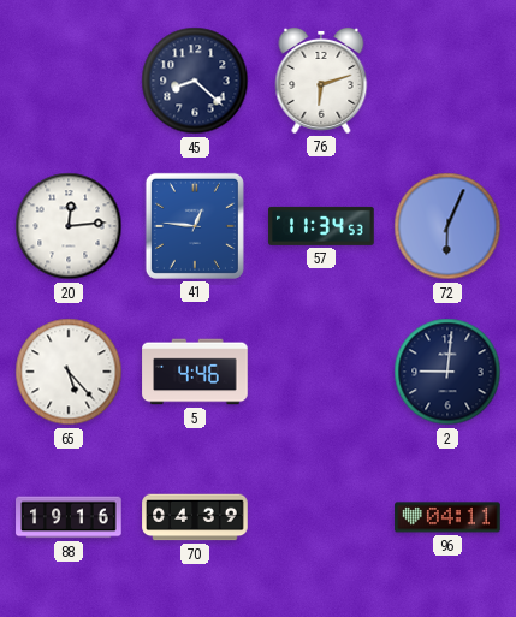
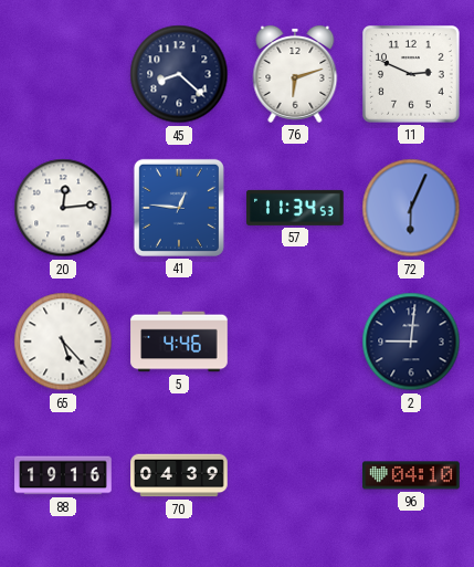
11: none -> 2:49
96: 04:11 -> 04:10
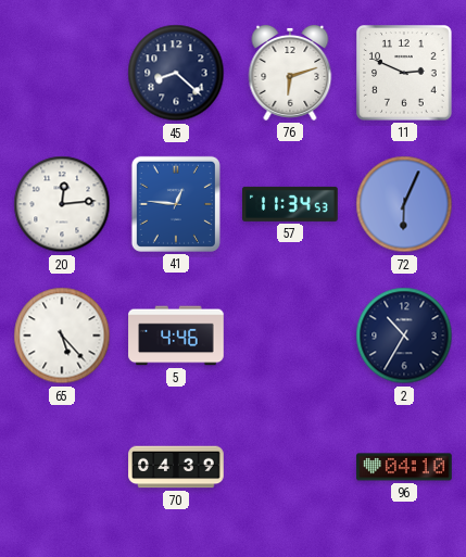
2: 9:01 -> 10:35
88: 19:16 -> none
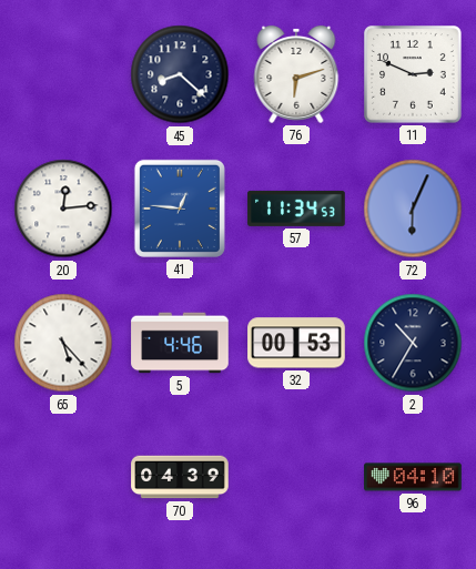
32: none -> 00:53
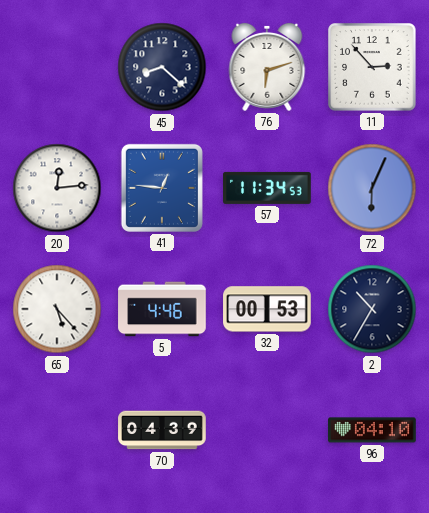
11: 2:49 -> 2:53
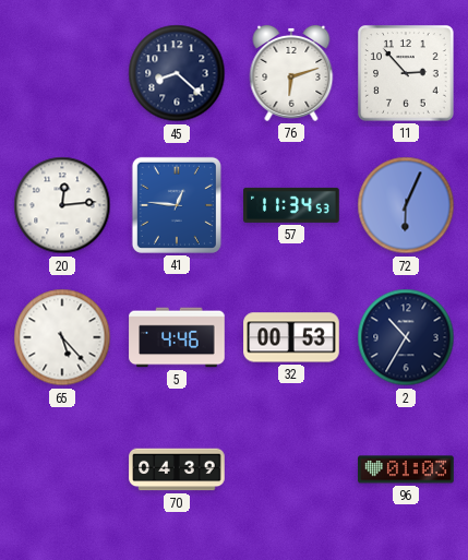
96: 04:10 -> 01:03
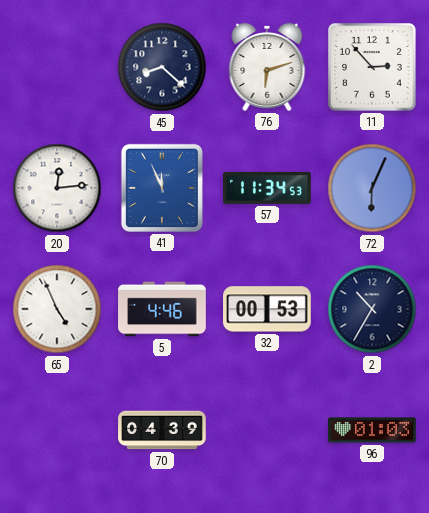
41: 12:46 -> 11:56
65: 5:23 -> 4:56
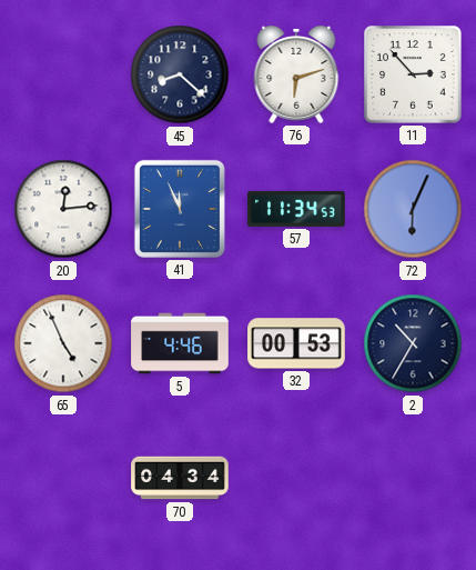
70: 04:39 -> 04:34
96: 01:03 -> none
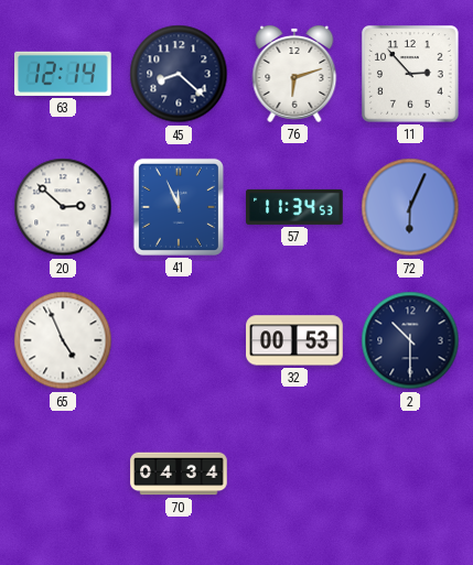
63: none -> 12:14
20: 12:14 -> 2:52
5: 4:46 -> none
2: 10:35 -> 10:30
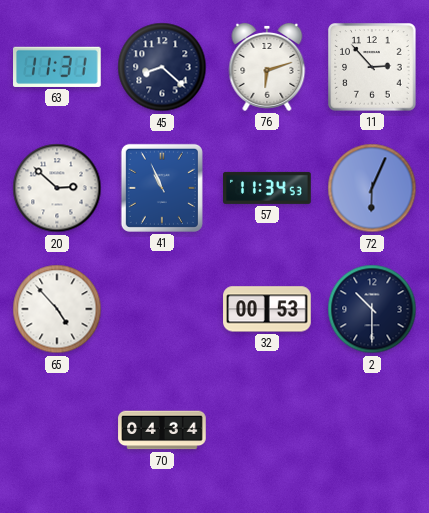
63: 12:14 -> 11:31
41: 11:56 -> 10:56
65: 4:56 -> 4:53
